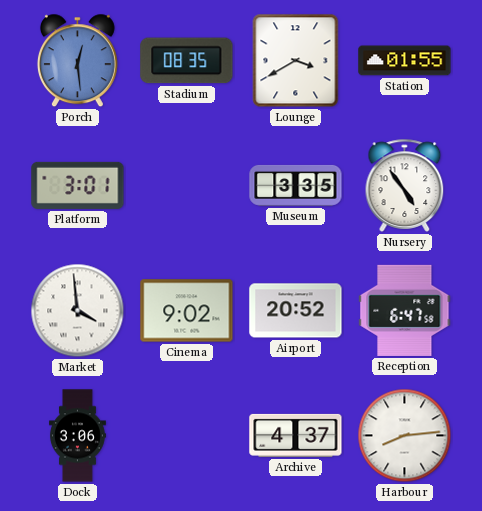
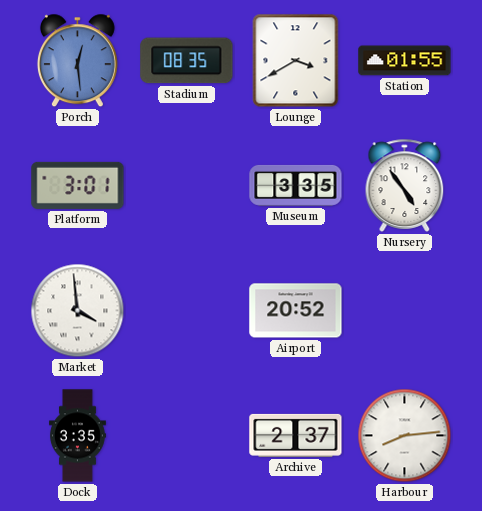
Cinema: 9:02 -> none
Reception: 6:47 -> none
Dock: 3:06 -> 3:35
Archive: 4:37 -> 2:37
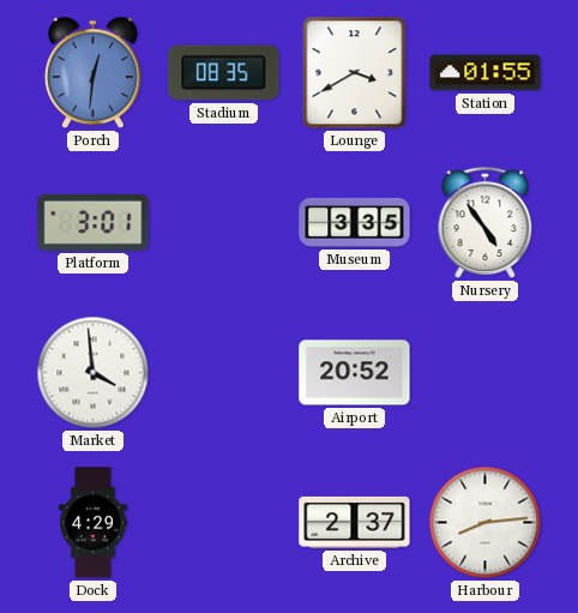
Porch: 12:29 -> 12:31
Dock: 3:35 -> 4:29
